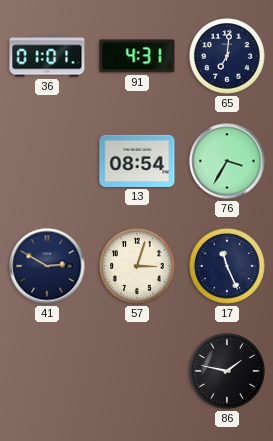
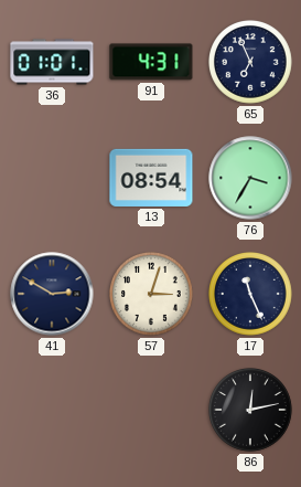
65: 7:01 -> 6:56
86: 1:47 -> 12:13
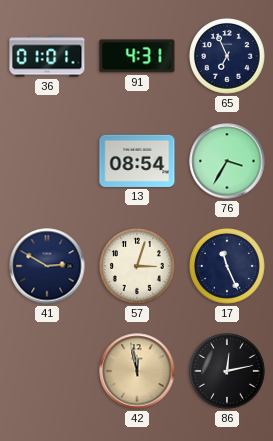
42: none -> 11:58
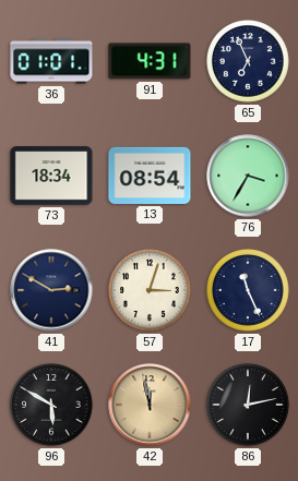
73: none -> 18:34
96: none -> 5:50
